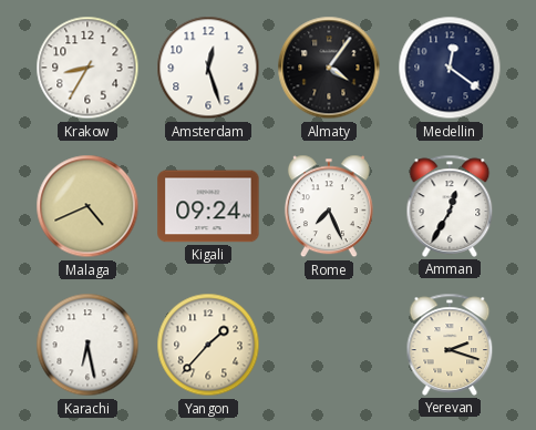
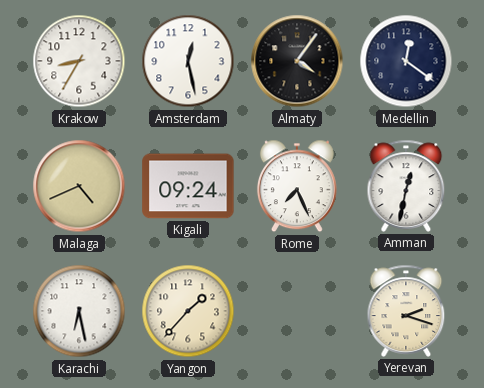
Amsterdam: 12:27 -> 12:28
Amman: 12:35 -> 12:32
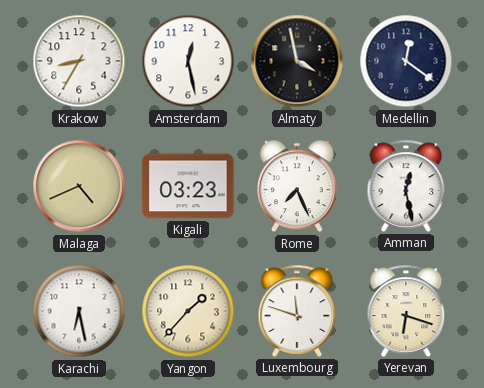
Almaty: 4:06 -> 3:58
Kigali: 09:24 -> 03:23
Amman: 12:32 -> 12:28
Luxembourg: none -> 11:48
Yerevan: 2:18 -> 6:18
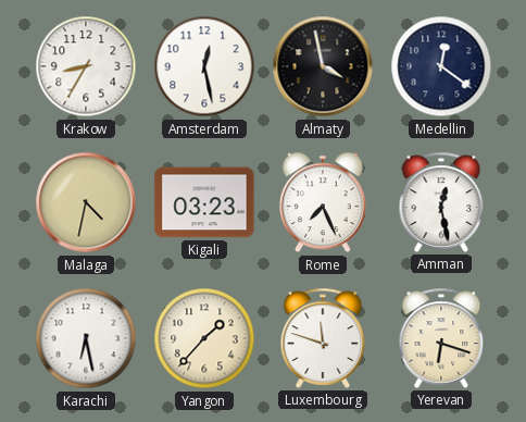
Malaga: 4:41 -> 4:32
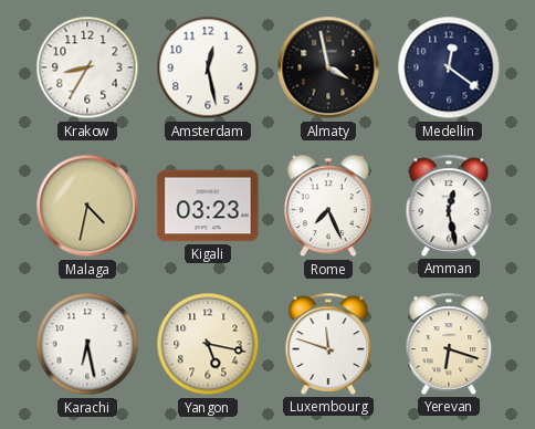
Yangon: 1:37 -> 5:17
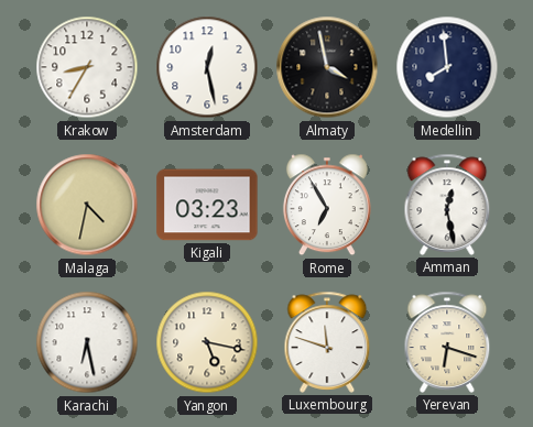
Medellin: 12:21 -> 7:59
Rome: 7:26 -> 6:55
